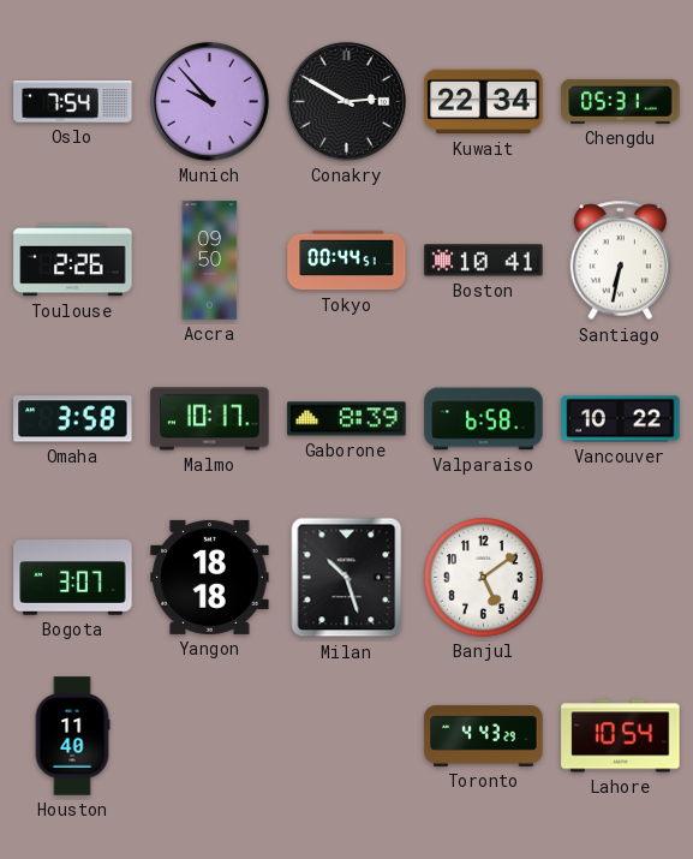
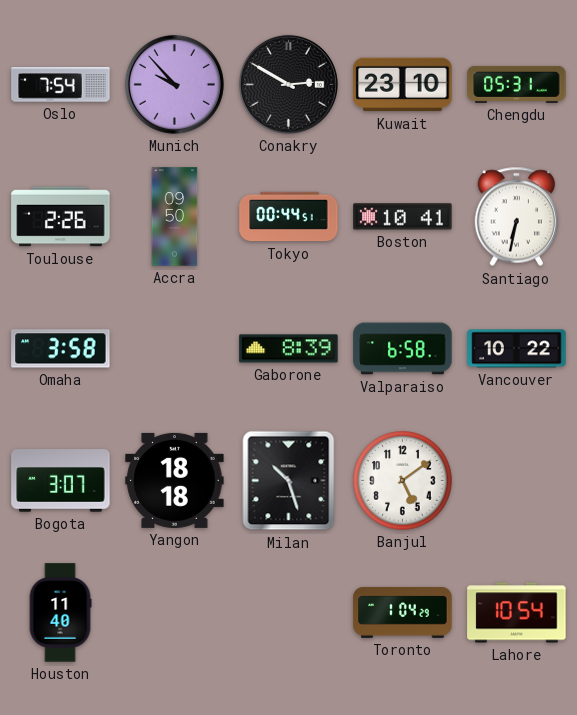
Kuwait: 22:34 -> 23:10
Malmo: 10:17 -> none
Toronto: 4:43 -> 1:04
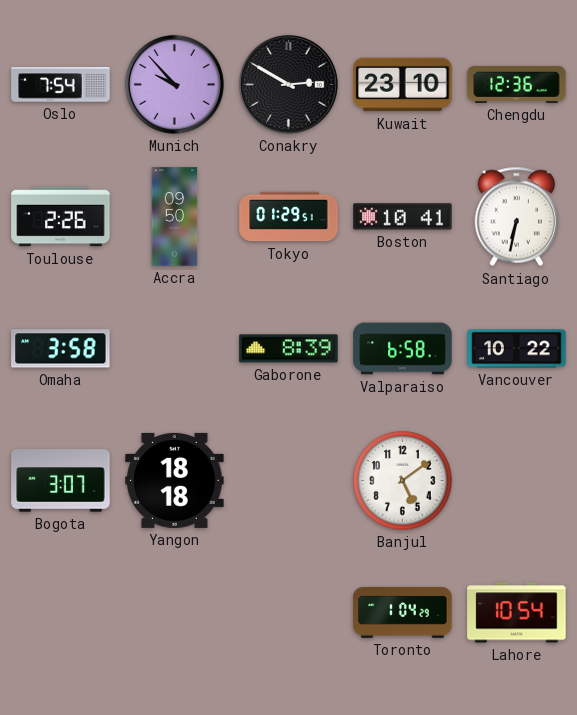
Chengdu: 05:31 -> 12:36
Tokyo: 00:44 -> 01:29
Milan: 10:27 -> none
Houston: 11:40 -> none
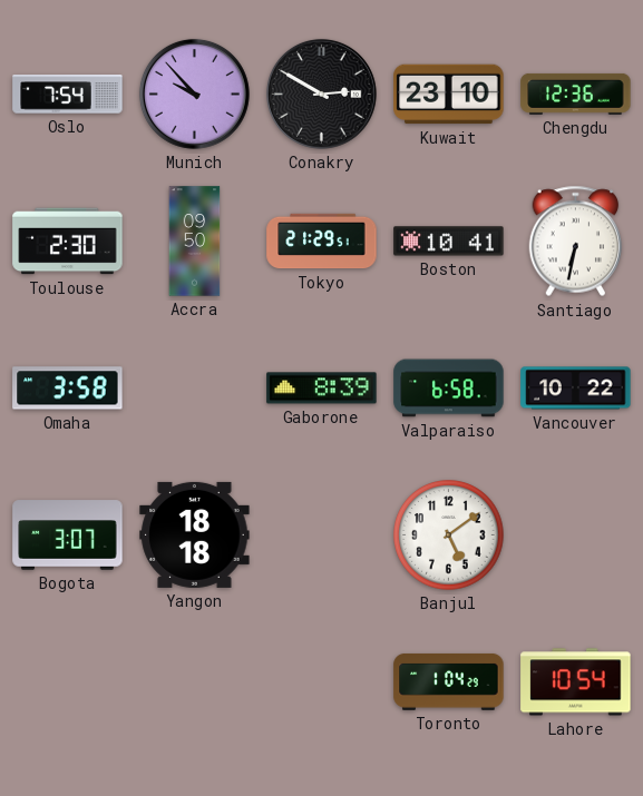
Toulouse: 2:26 -> 2:30
Tokyo: 01:29 -> 21:29
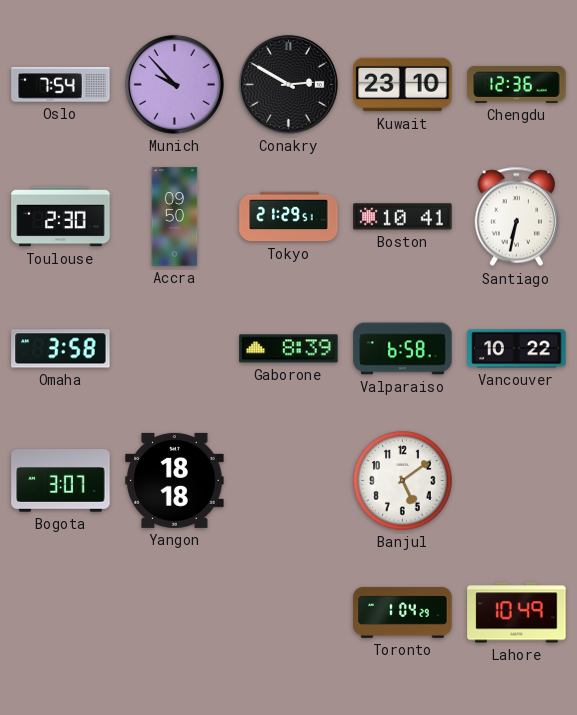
Lahore: 10:54 -> 10:49
